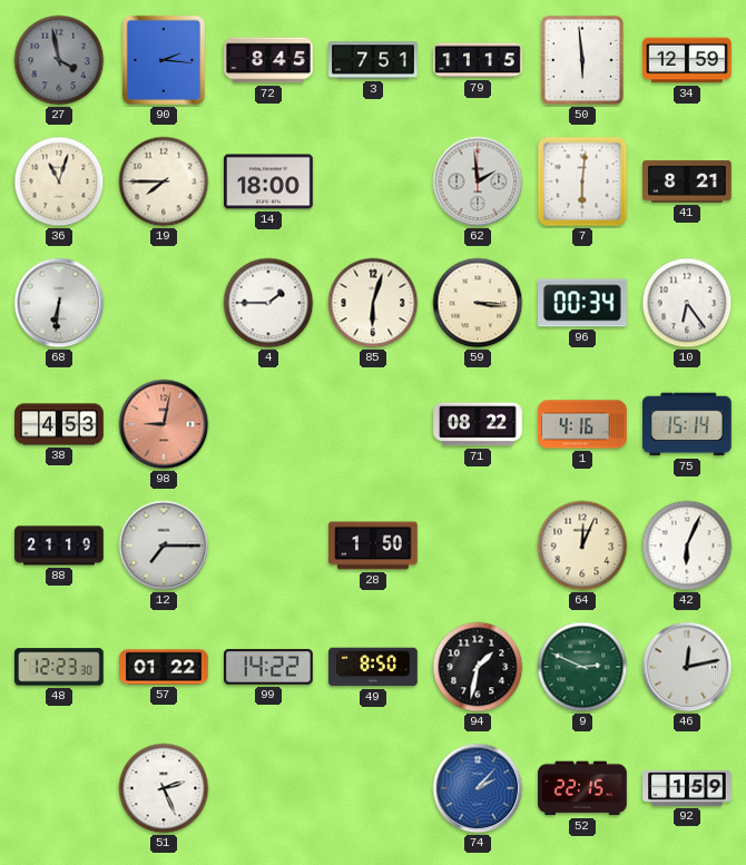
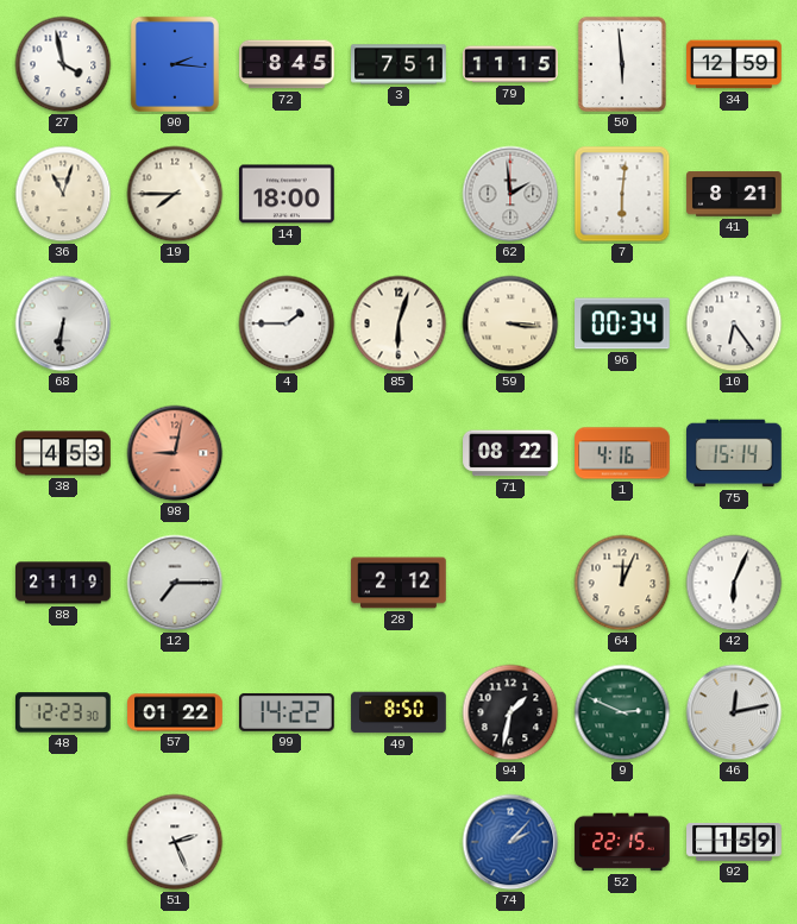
27 dial: grey -> white
28: 1:50 -> 2:12
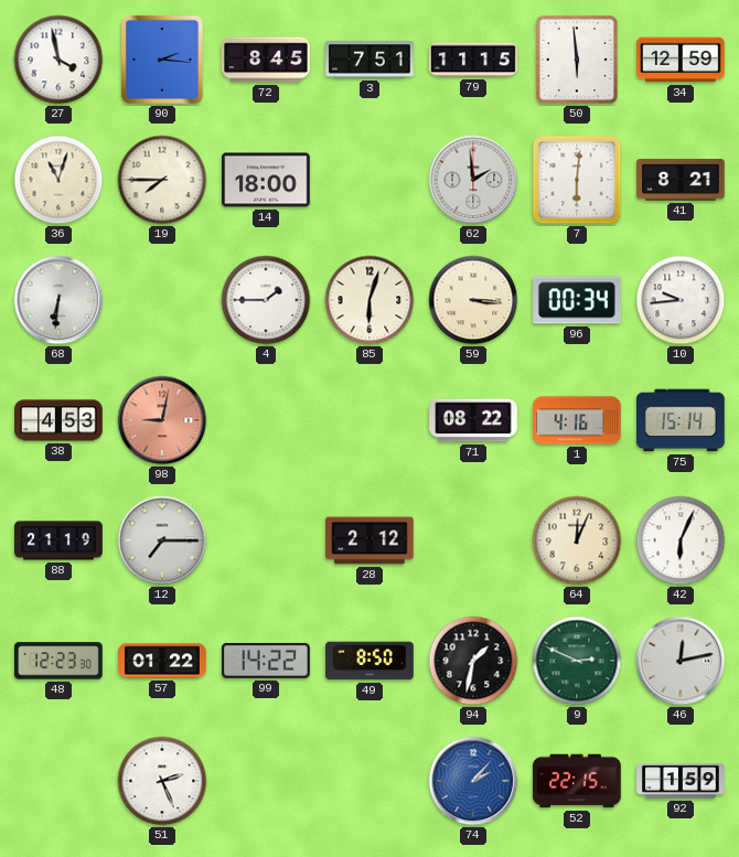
10: 6:24 -> 9:44
